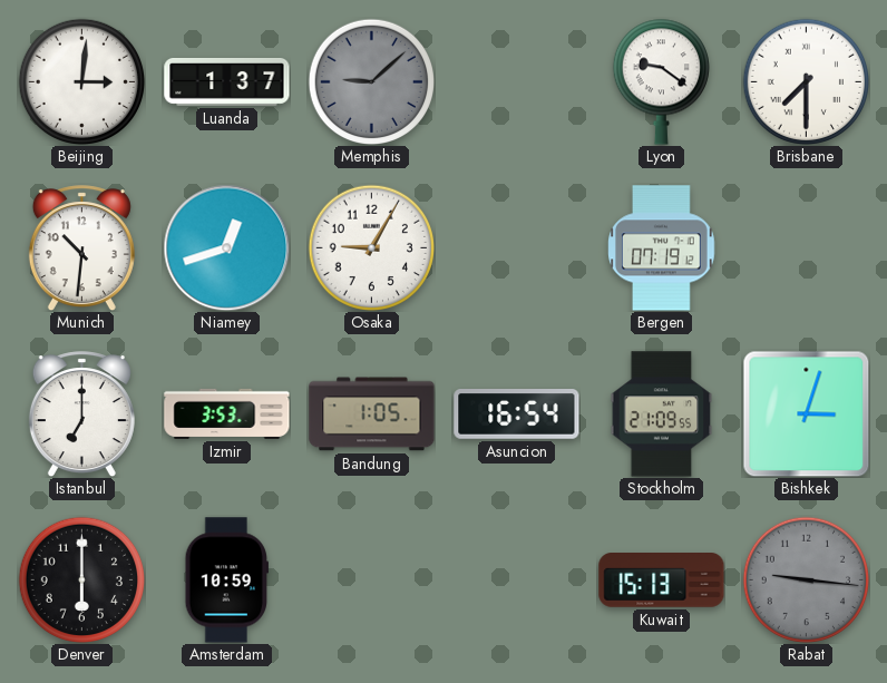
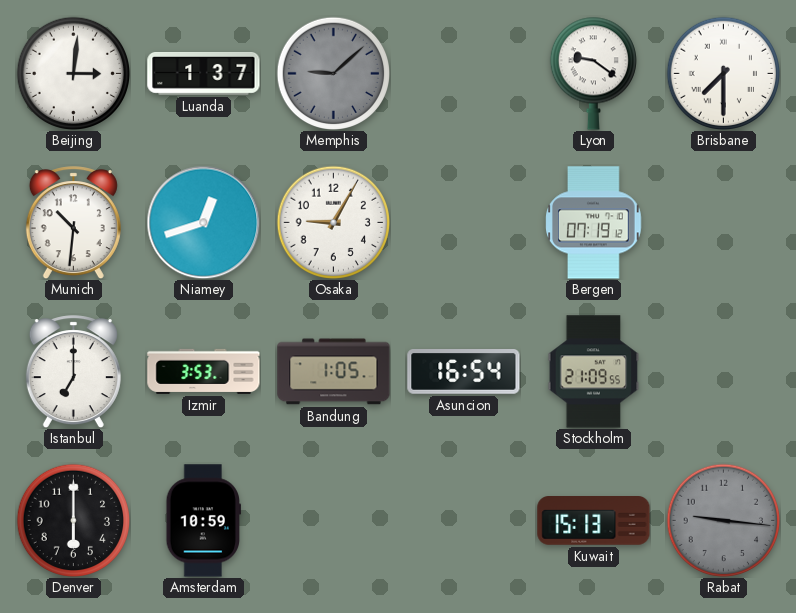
Bishkek: 3:03 -> none
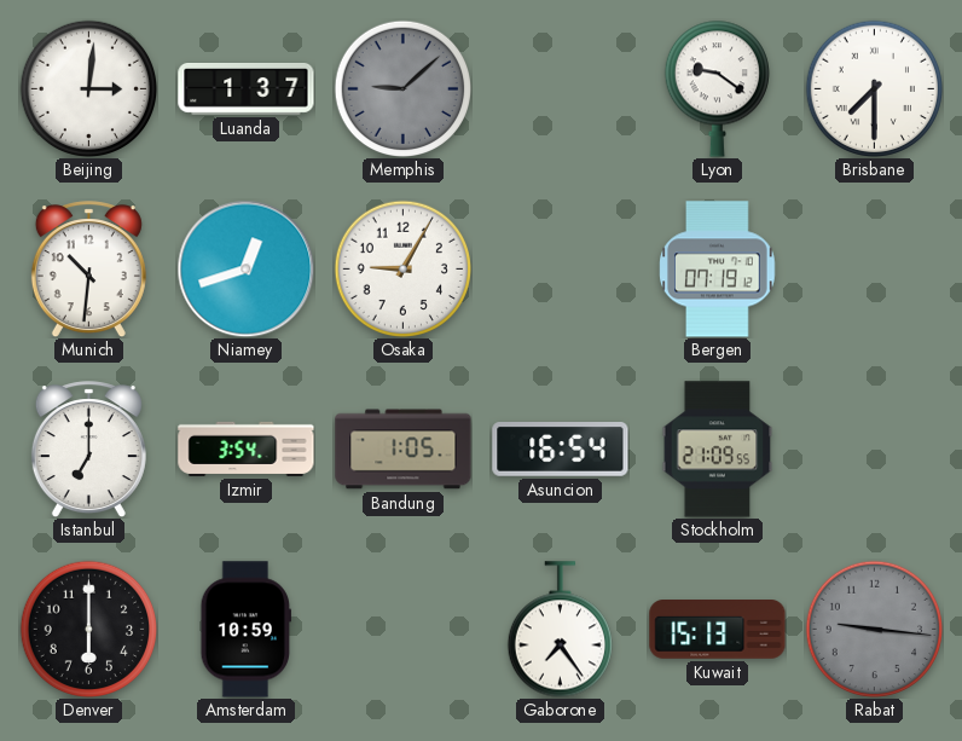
Izmir: 3:53 -> 3:54
Gaborone: none -> 7:24
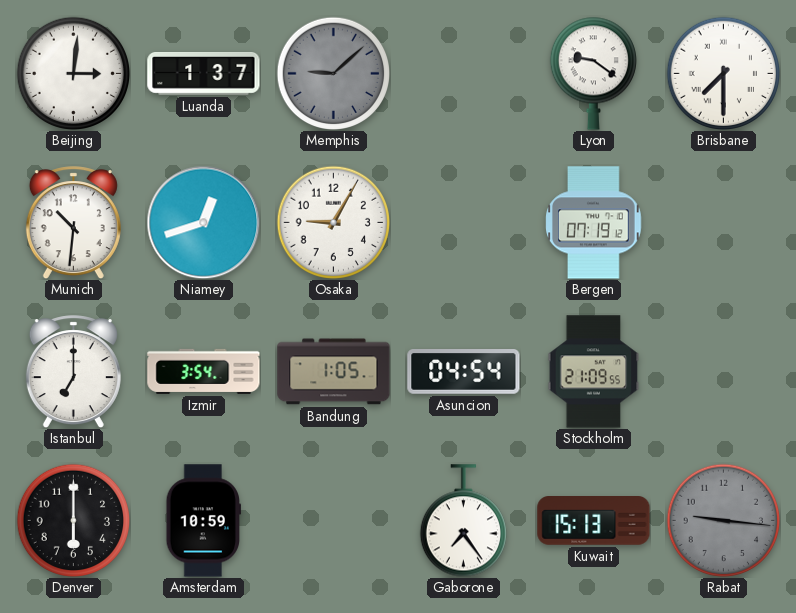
Asuncion: 16:54 -> 04:54
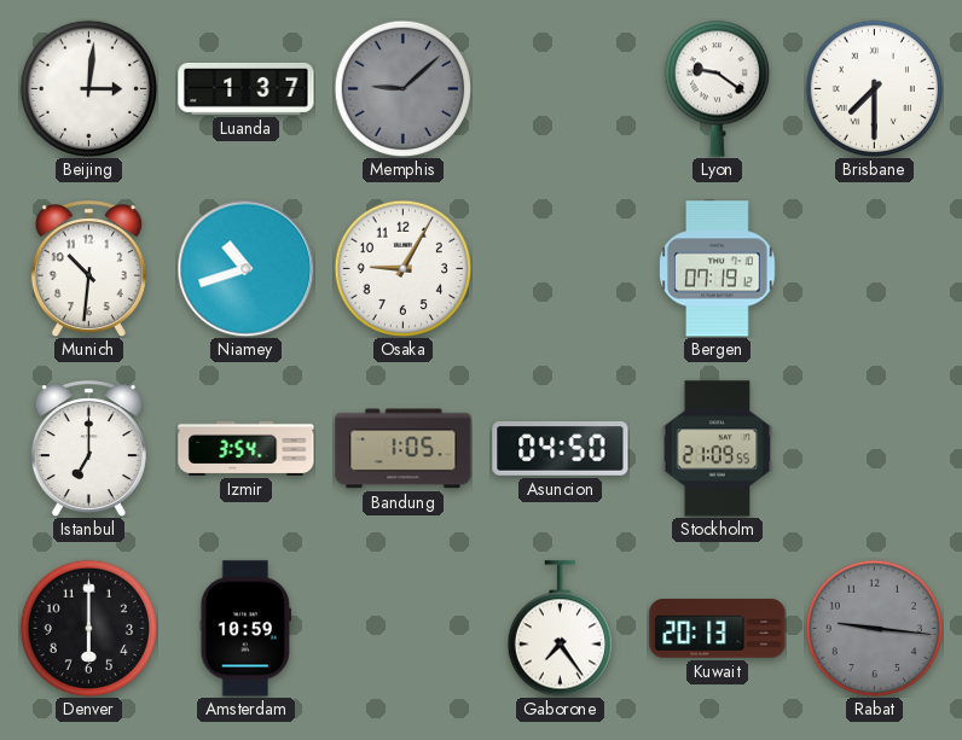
Niamey: 12:42 -> 10:42
Asuncion: 04:54 -> 04:50
Kuwait: 15:13 -> 20:13
